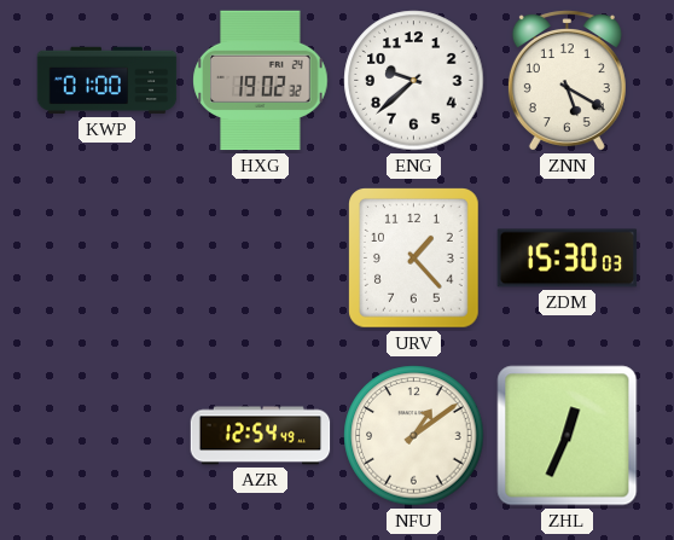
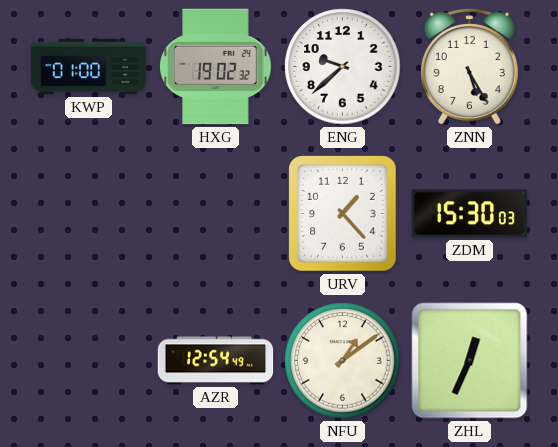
ZNN: 5:20 -> 5:25
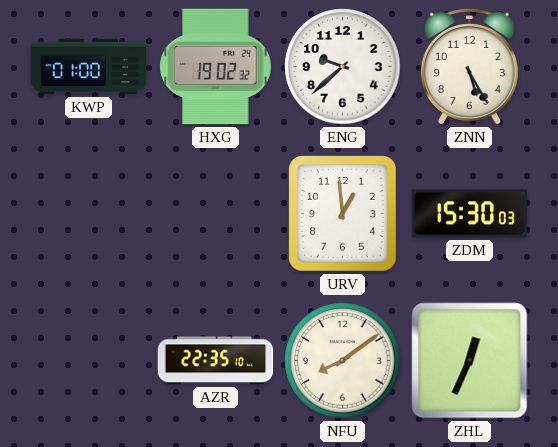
URV: 1:23 -> 12:59
AZR: 12:54 -> 22:35
NFU: 1:09 -> 8:09
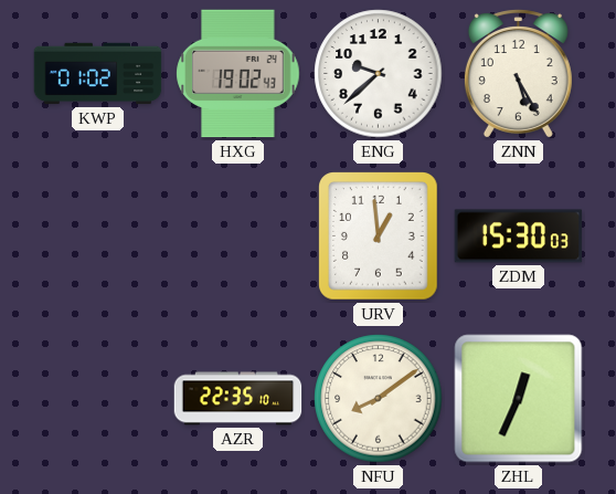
KWP: 01:00 -> 01:02
HXG: 19:02:32 -> 19:02:43
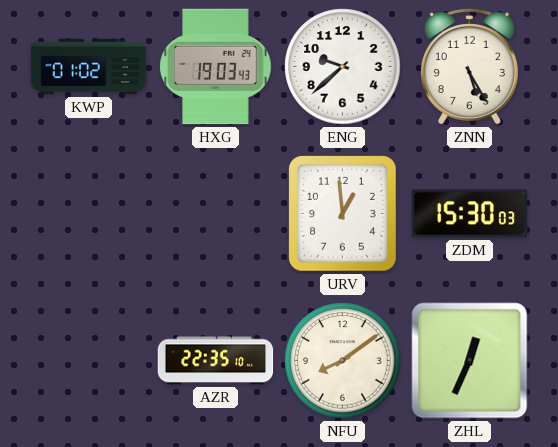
HXG: 19:02 -> 19:03
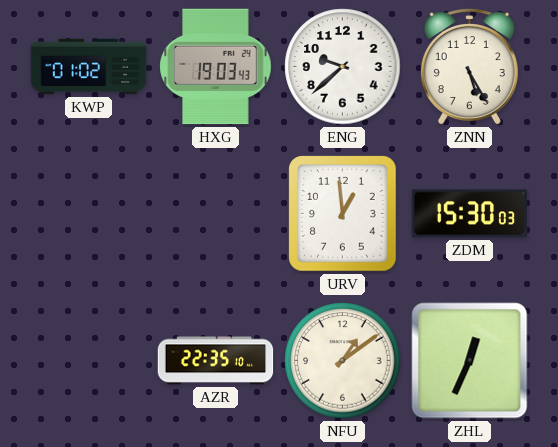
NFU: 8:09 -> 1:09
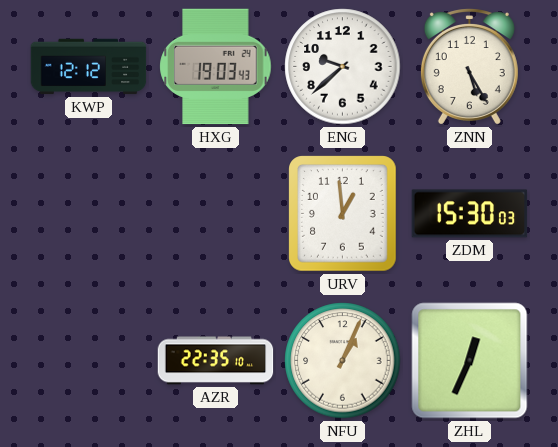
KWP: 01:02 -> 12:12
NFU: 1:09 -> 1:04
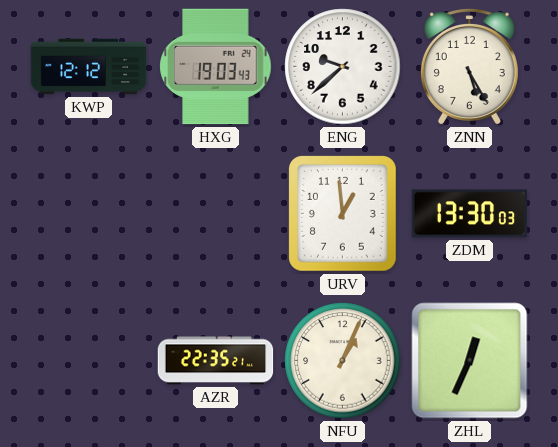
ZDM: 15:30 -> 13:30
AZR: 22:35:10 -> 22:35:21
